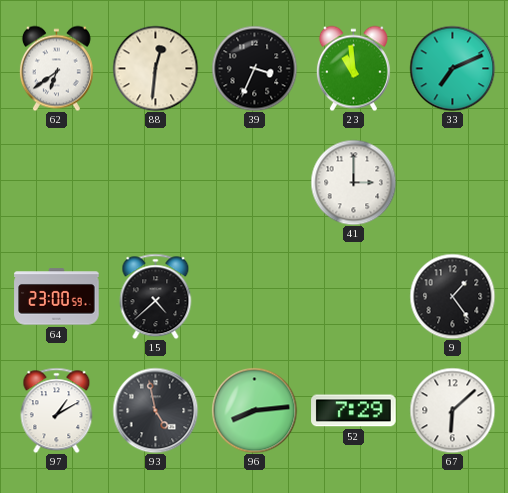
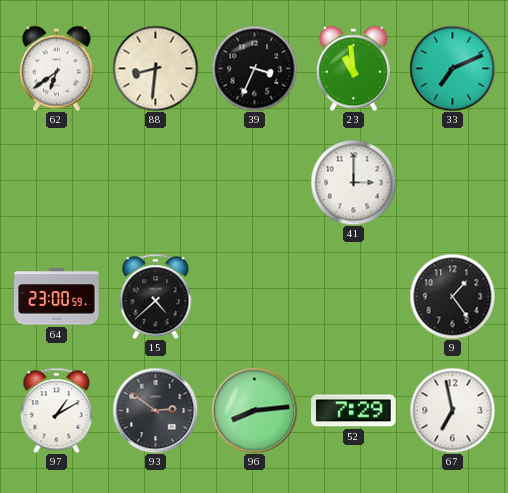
88: 12:31 -> 8:31
93: 4:58 -> 2:51
67: 6:08 -> 6:58
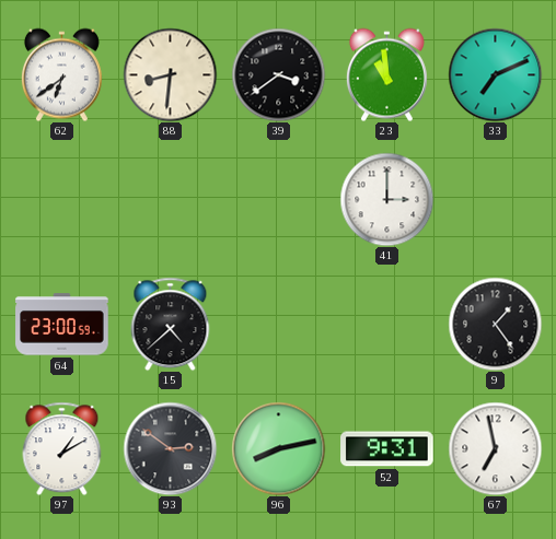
39: 3:34 -> 3:39
96: 8:14 -> 8:13
52: 7:29 -> 9:31
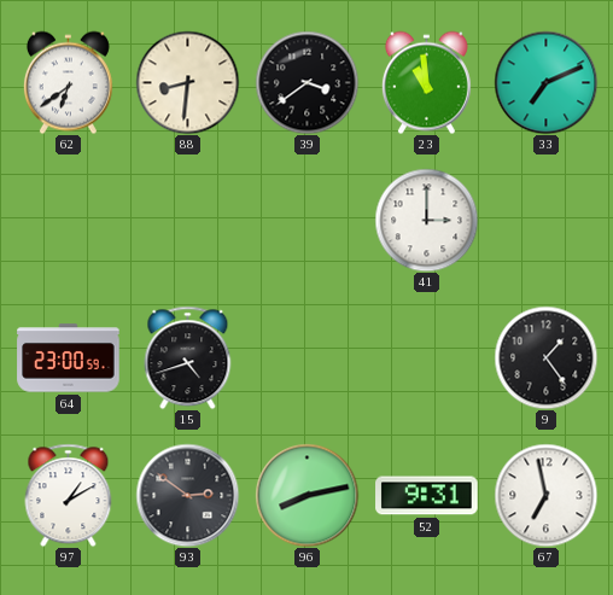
15: 4:38 -> 4:42
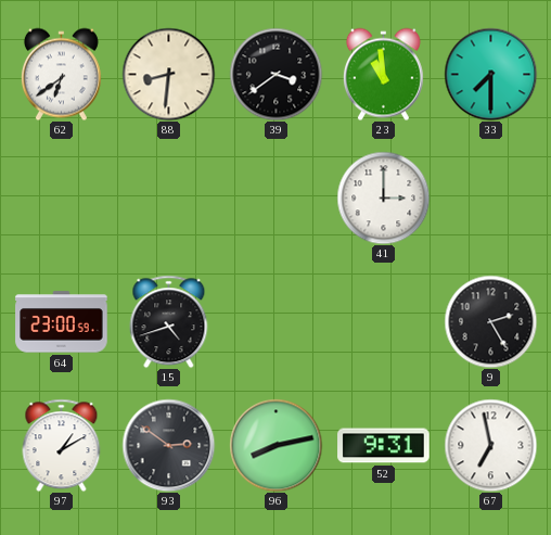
33: 7:11 -> 7:30
9: 1:24 -> 2:25
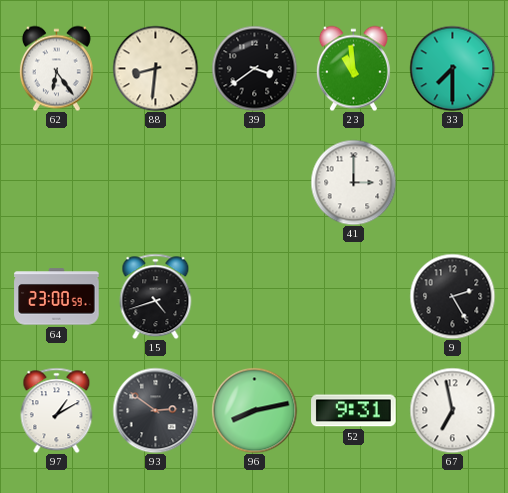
62: 6:39 -> 6:24
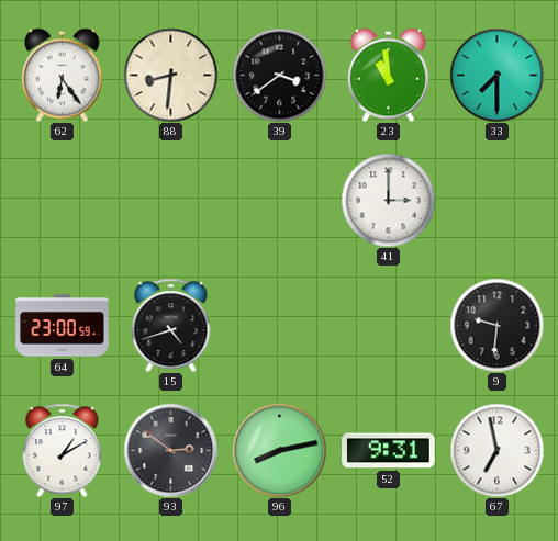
9: 2:25 -> 9:31
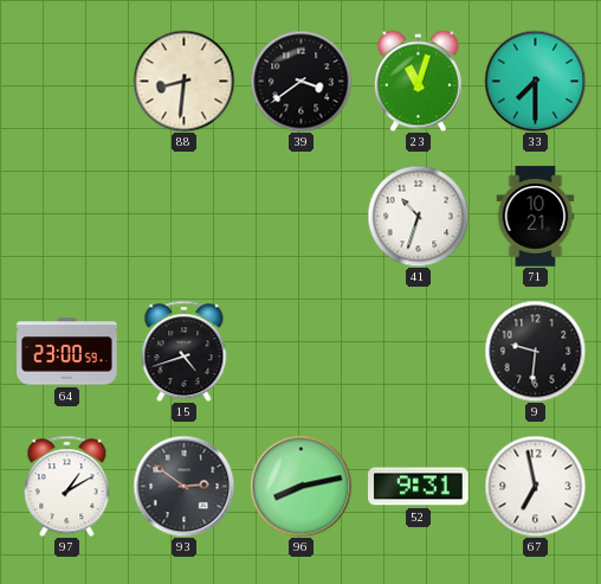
62: 6:24 -> none
23: 10:59 -> 11:03
41: 3:00 -> 10:33
71: none -> 10:21
